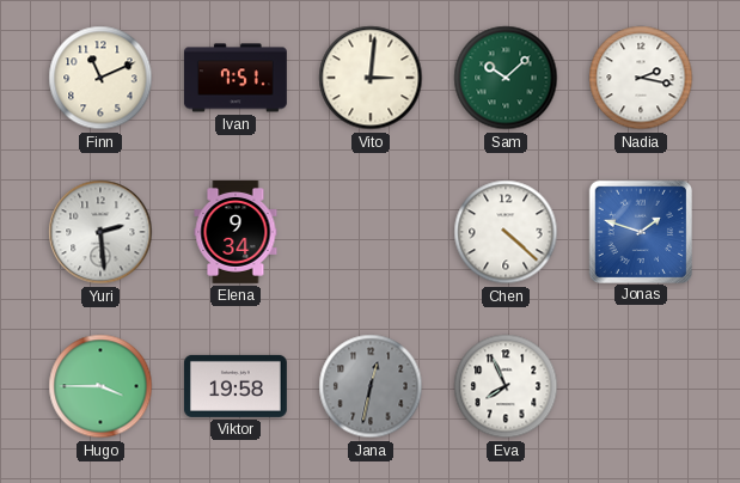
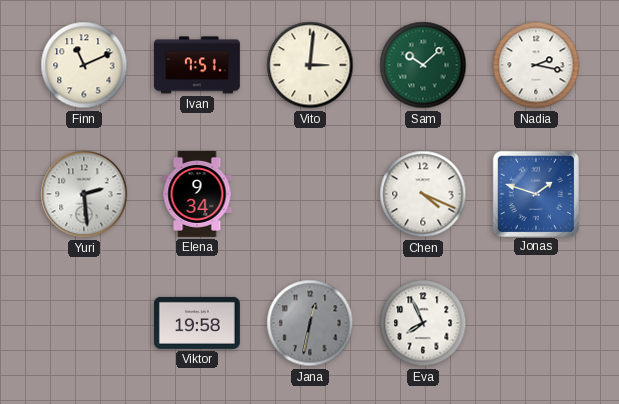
Chen: 4:22 -> 4:19
Hugo: 3:45 -> none
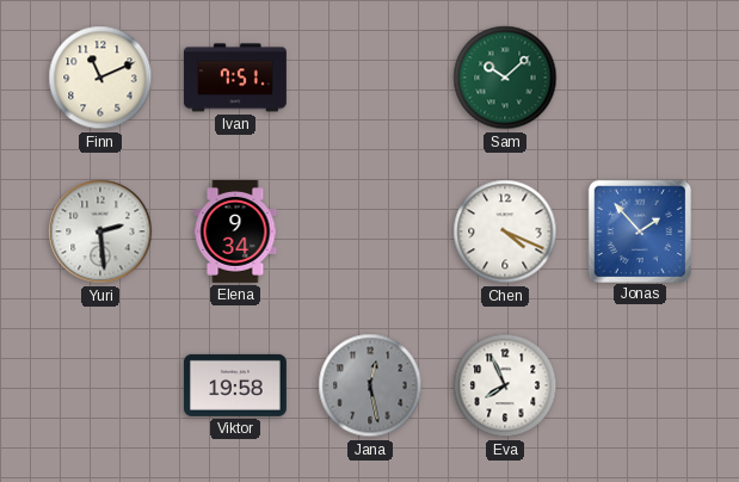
Vito: 3:01 -> none
Nadia: 2:17 -> none
Jonas: 1:48 -> 1:53
Jana: 12:32 -> 12:28
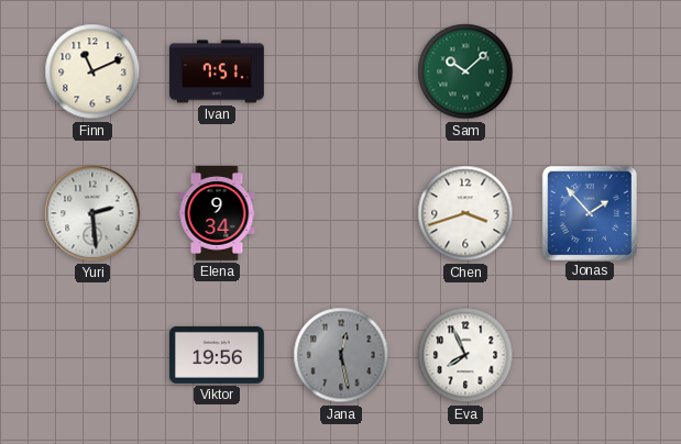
Chen: 4:19 -> 3:42
Viktor: 19:58 -> 19:56
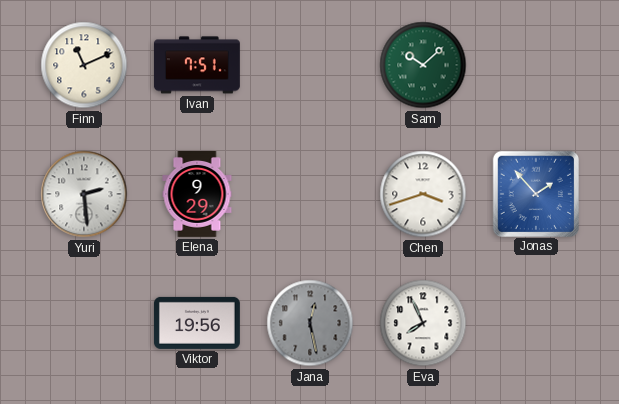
Elena: 9:34 -> 9:29
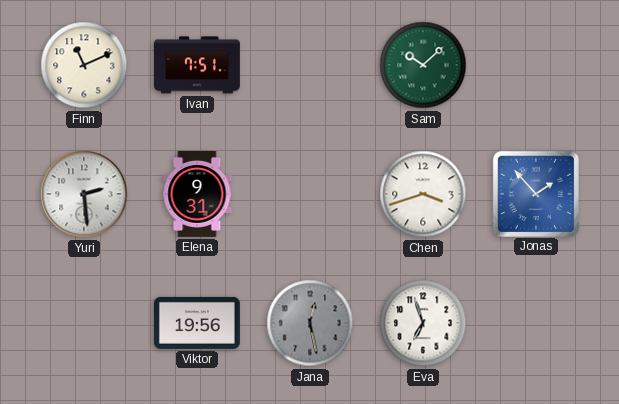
Elena: 9:29 -> 9:31
Eva: 7:56 -> 6:57
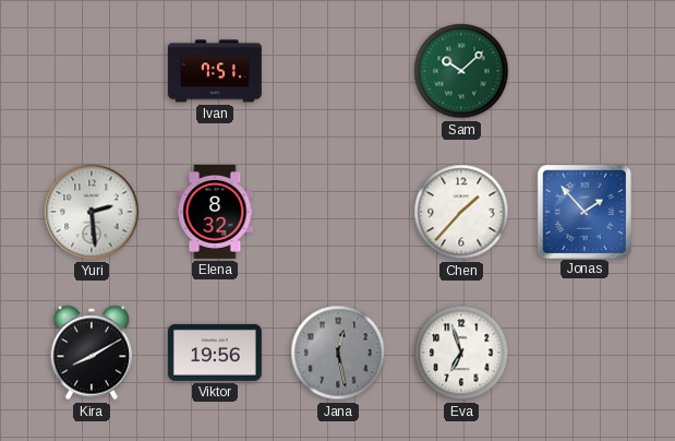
Finn: 11:11 -> none
Elena: 9:31 -> 8:32
Chen: 3:42 -> 1:37
Kira: none -> 8:10
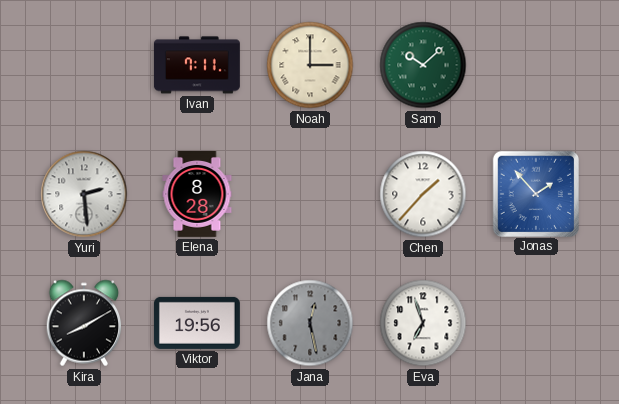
Ivan: 7:51 -> 7:11
Noah: none -> 3:00
Elena: 8:32 -> 8:28
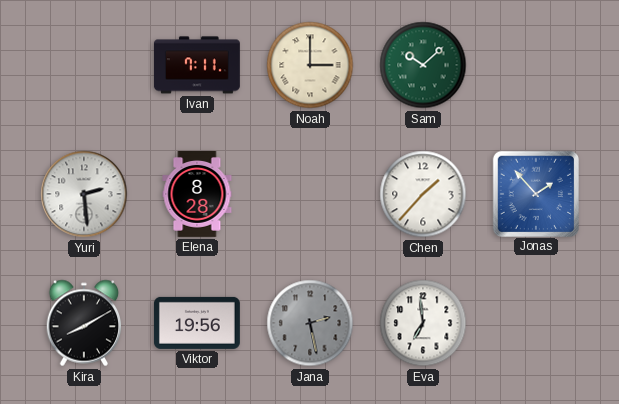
Jana: 12:28 -> 2:28
Eva: 6:57 -> 6:59
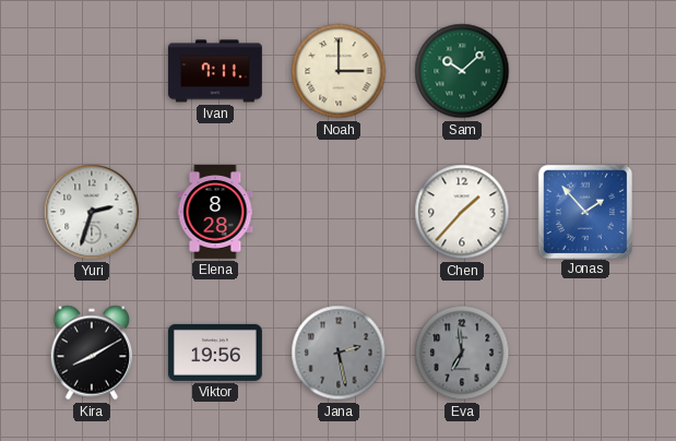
Yuri: 2:29 -> 2:33
Eva dial: white -> grey
